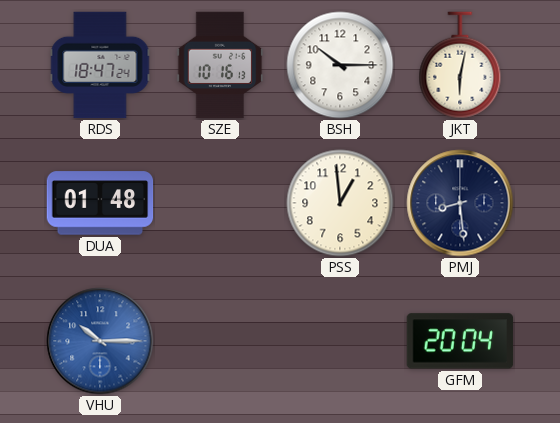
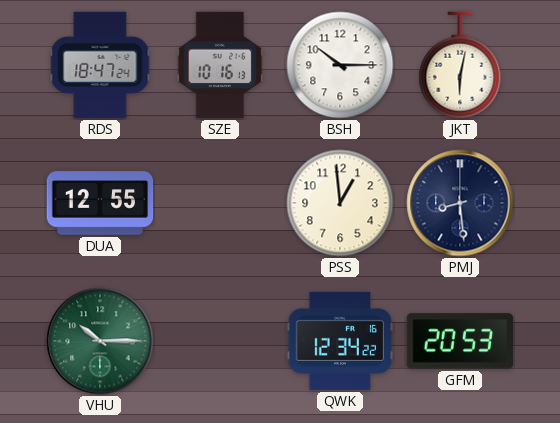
DUA: 01:48 -> 12:55
VHU dial: blue -> green
QWK: none -> 12:34
GFM: 20:04 -> 20:53
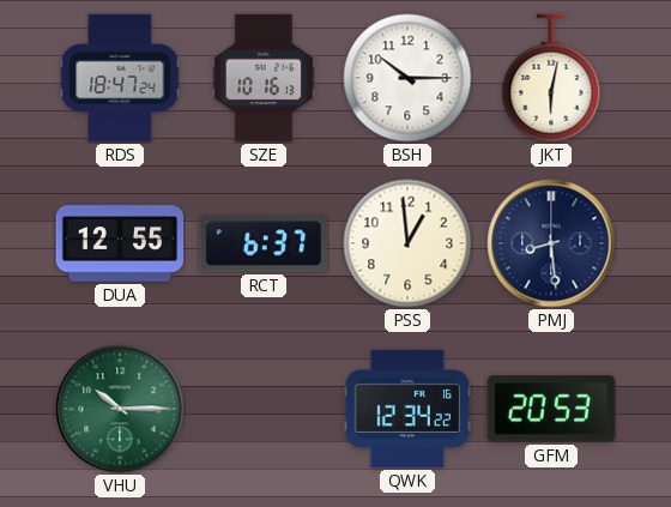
RCT: none -> 6:37
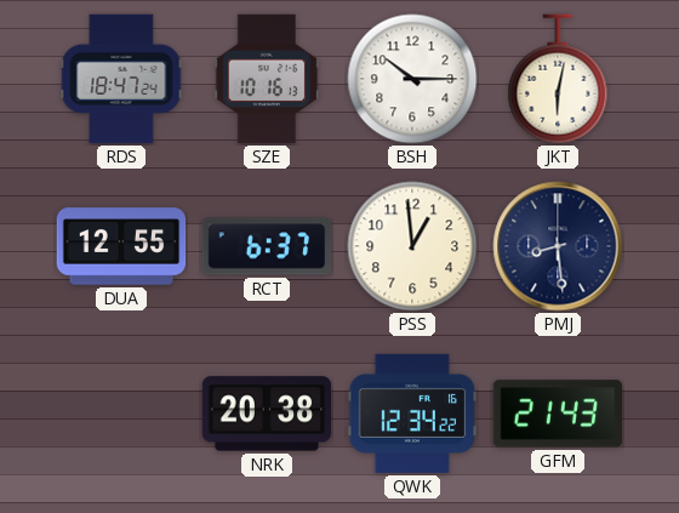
VHU: 10:15 -> none
NRK: none -> 20:38
GFM: 20:53 -> 21:43
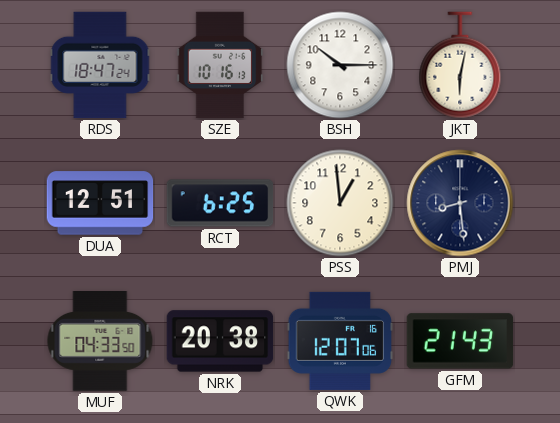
DUA: 12:55 -> 12:51
RCT: 6:37 -> 6:25
MUF: none -> 04:33
QWK: 12:34 -> 12:07
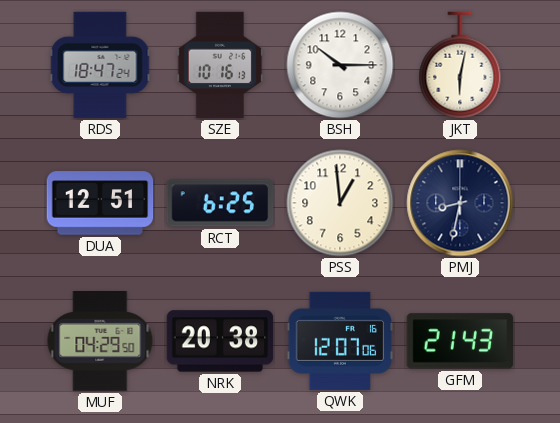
PMJ: 8:29 -> 8:32
MUF: 04:33 -> 04:29
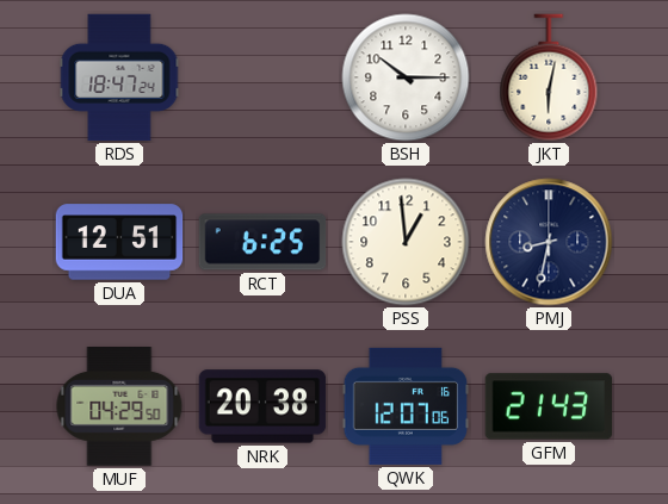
SZE: 10:16 -> none
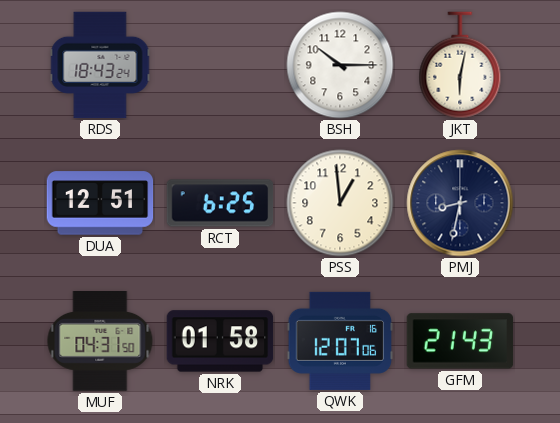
RDS: 18:47 -> 18:43
MUF: 04:29 -> 04:31
NRK: 20:38 -> 01:58
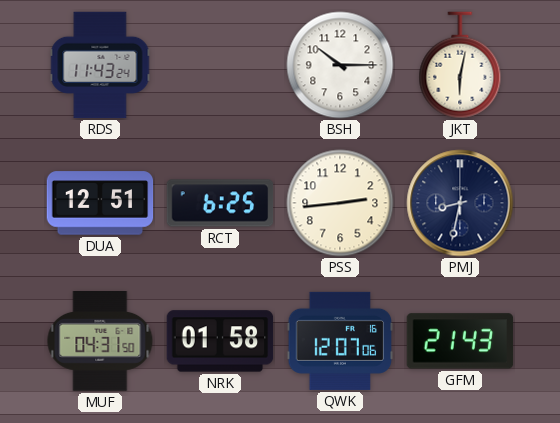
RDS: 18:43 -> 11:43
PSS: 12:59 -> 2:44
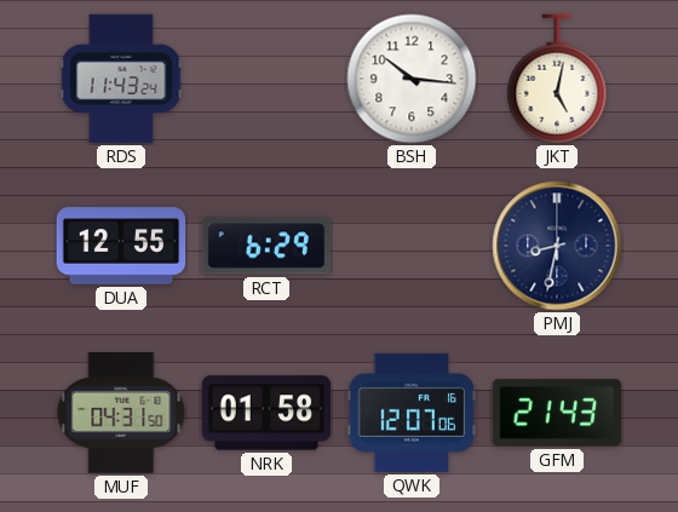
BSH: 10:15 -> 10:16
JKT: 6:02 -> 5:02
DUA: 12:51 -> 12:55
RCT: 6:25 -> 6:29
PSS: 2:44 -> none
